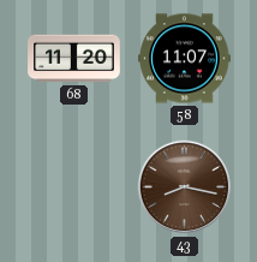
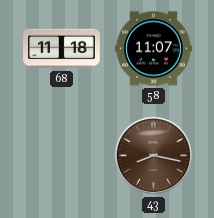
68: 11:20 -> 11:18
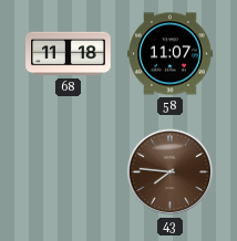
43: 8:17 -> 7:46
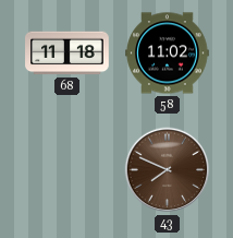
58: 11:07 -> 11:02
43: 7:46 -> 7:49
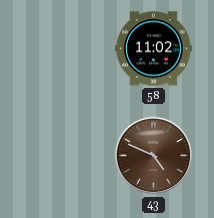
68: 11:18 -> none
43: 7:49 -> 4:49
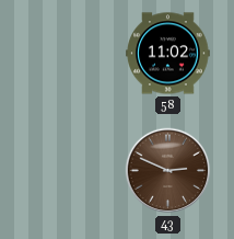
43: 4:49 -> 2:49
